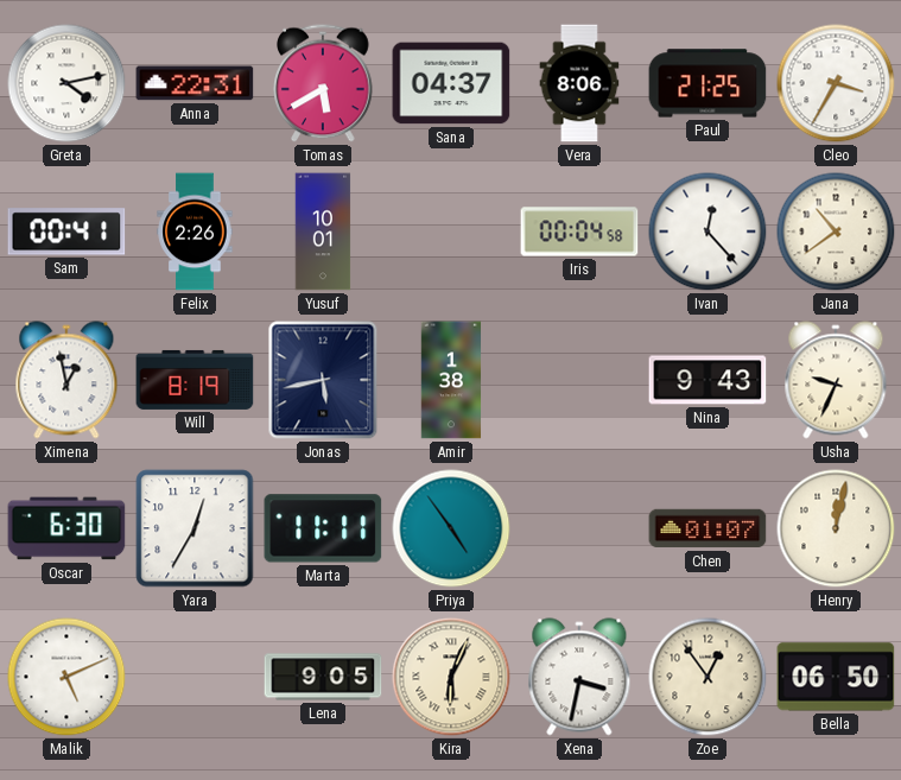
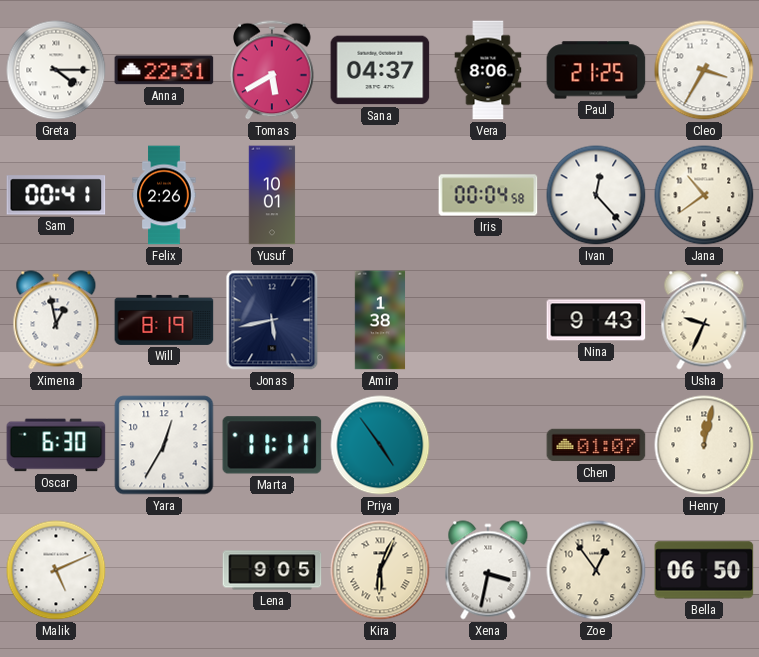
Greta: 4:13 -> 4:15
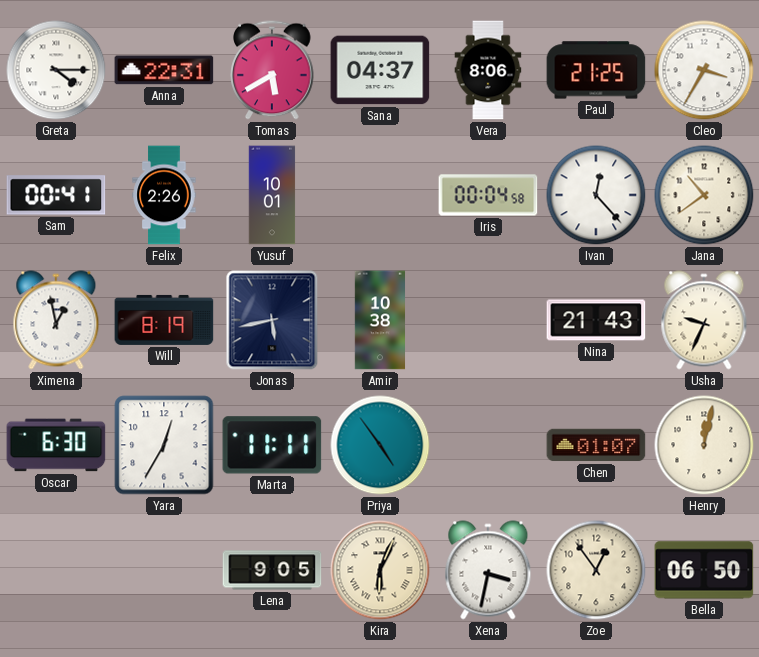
Amir: 1:38 -> 10:38
Nina: 9:43 -> 21:43
Malik: 5:11 -> none
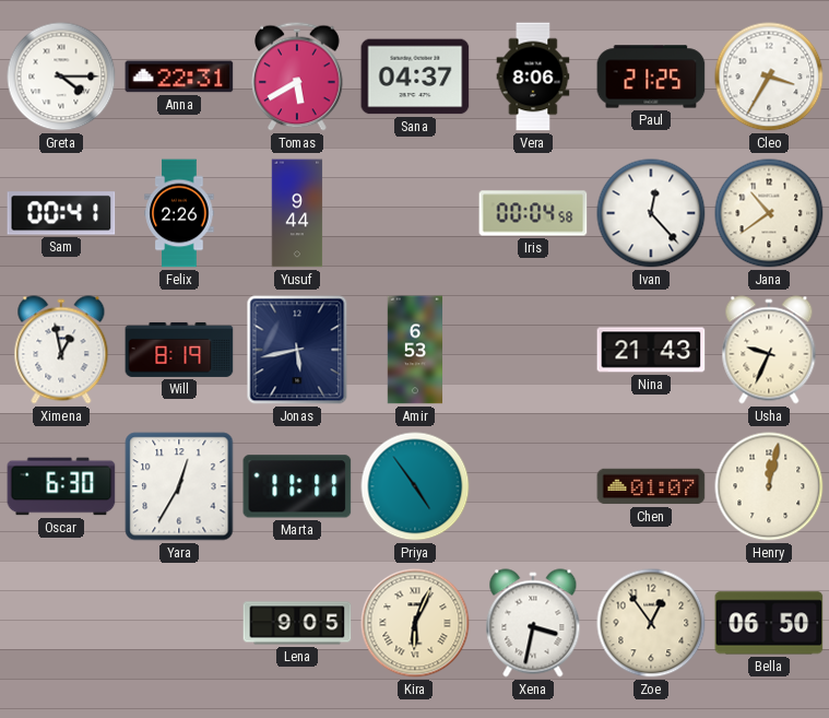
Yusuf: 10:01 -> 9:44
Amir: 10:38 -> 6:53
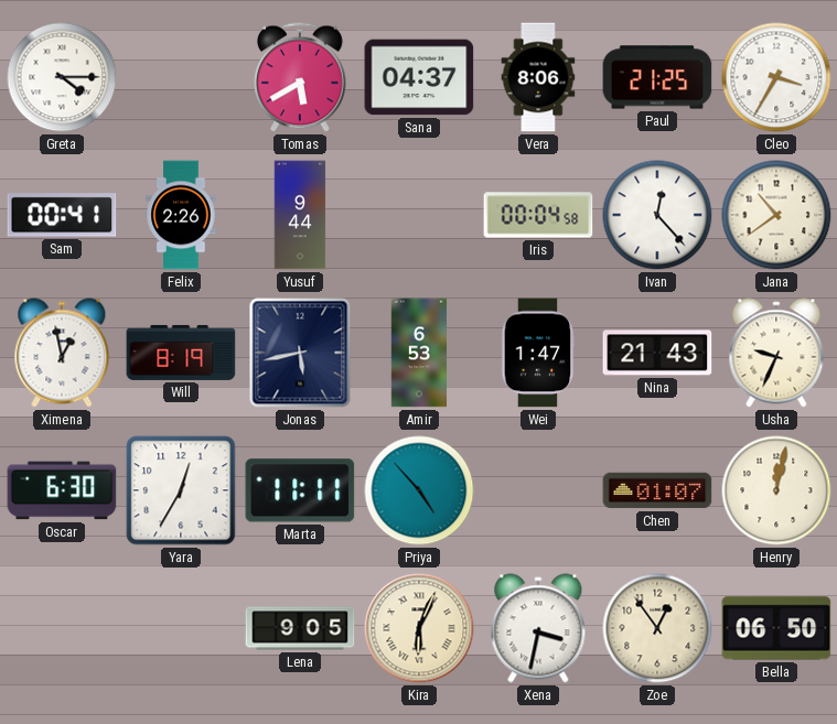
Anna: 22:31 -> none
Wei: none -> 1:47
Priya: 4:54 -> 4:53
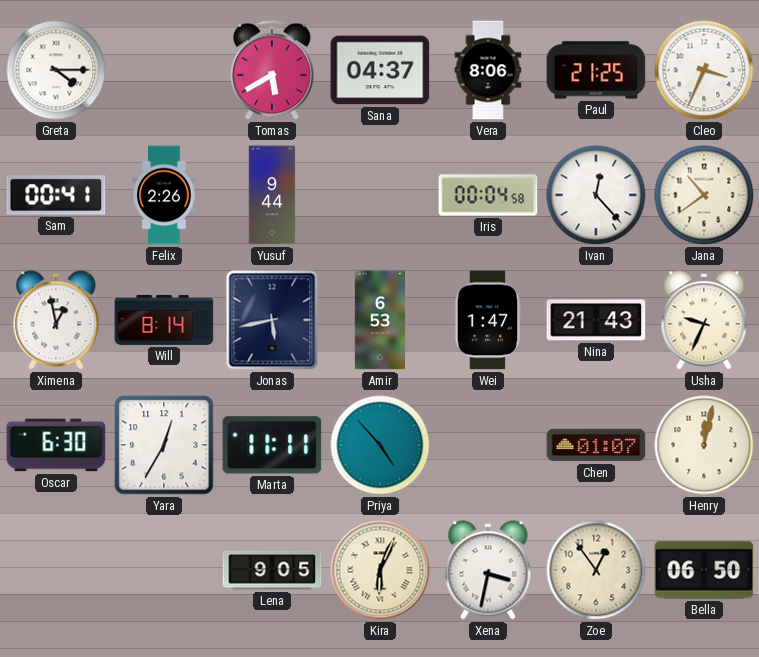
Cleo: 3:35 -> 3:34
Will: 8:19 -> 8:14
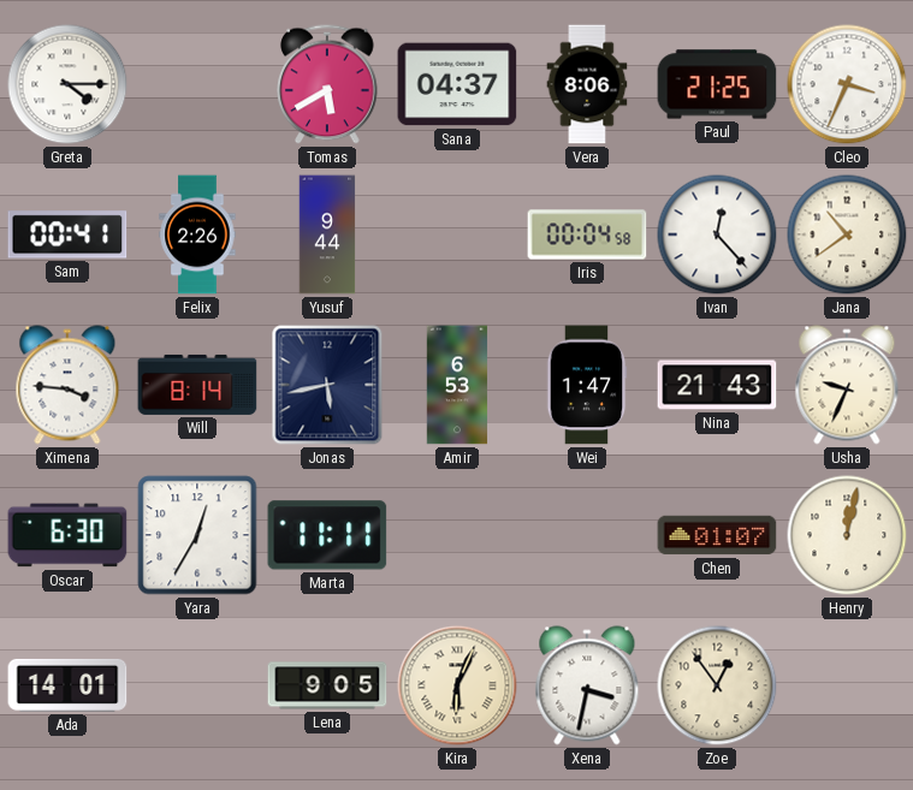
Ximena: 12:58 -> 3:46
Priya: 4:53 -> none
Ada: none -> 14:01
Bella: 06:50 -> none
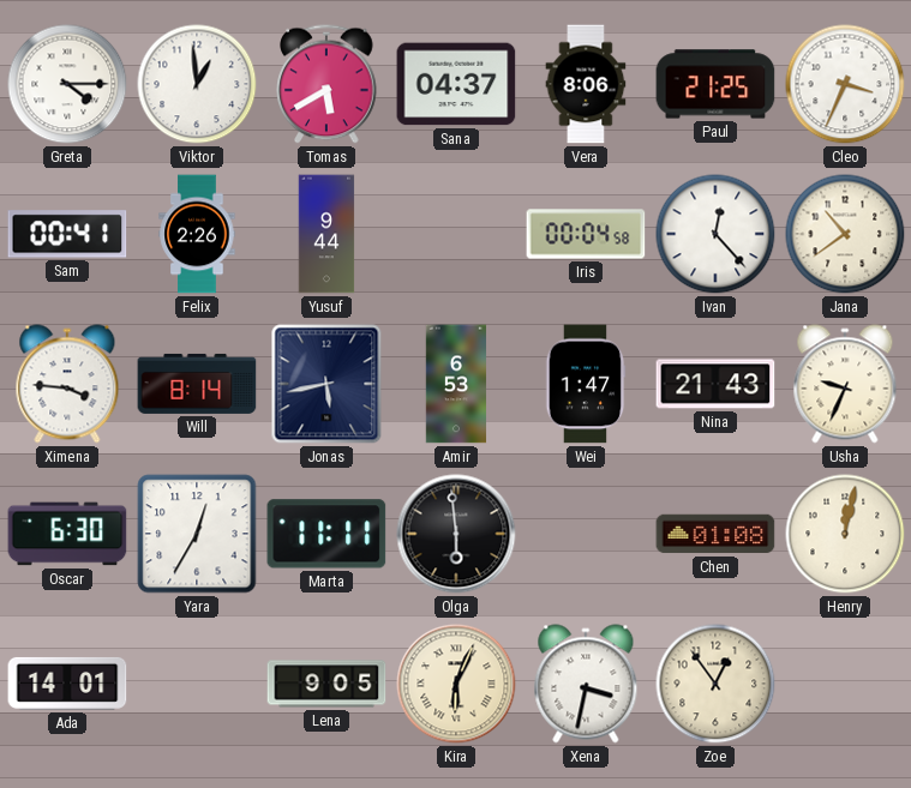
Viktor: none -> 12:59
Olga: none -> 5:59
Chen: 01:07 -> 01:08
